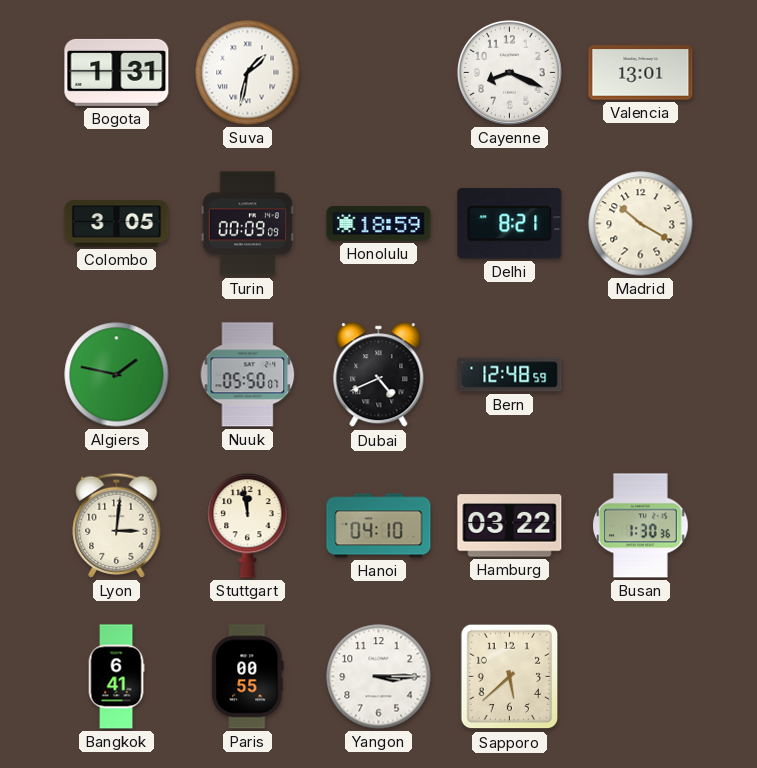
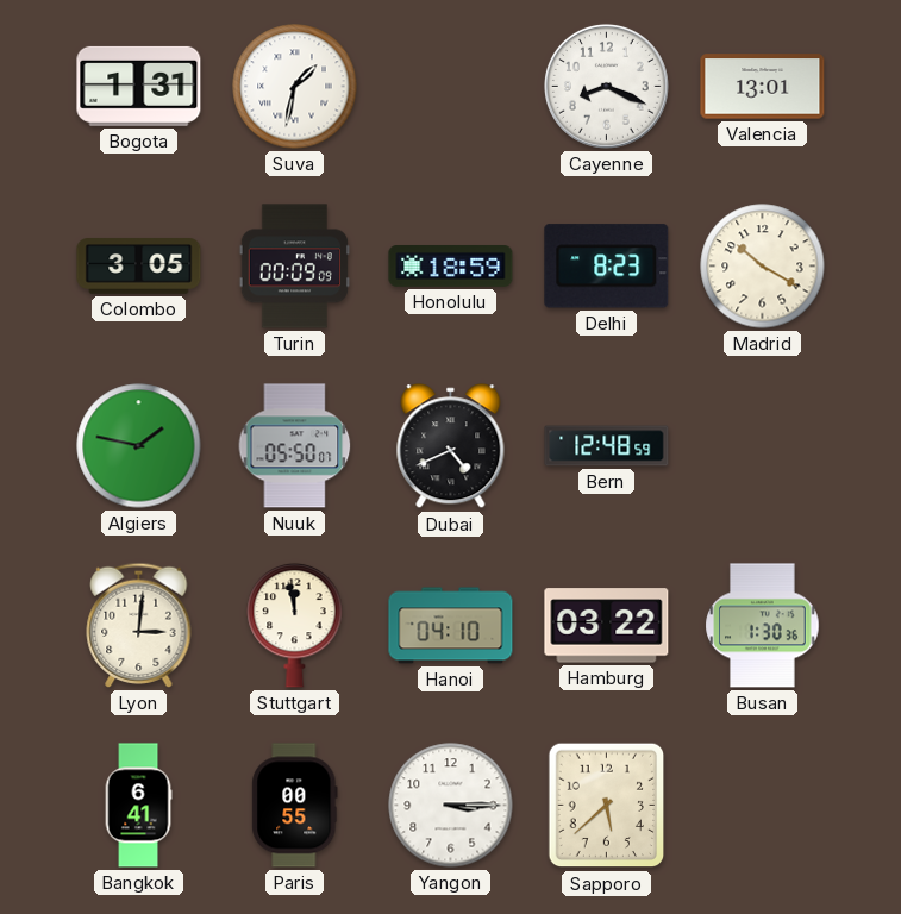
Delhi: 8:21 -> 8:23
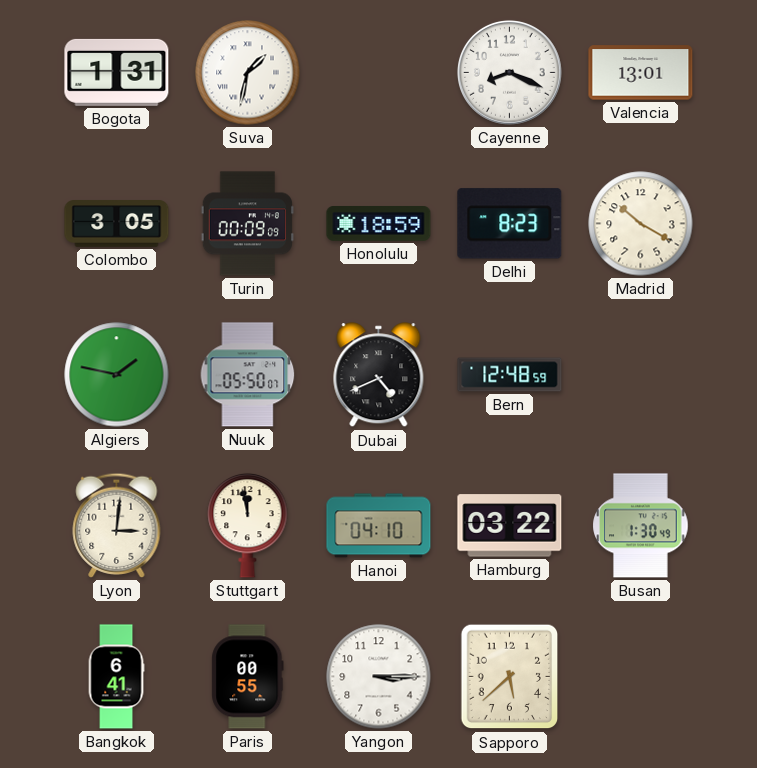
Busan: 1:30:36 -> 1:30:49
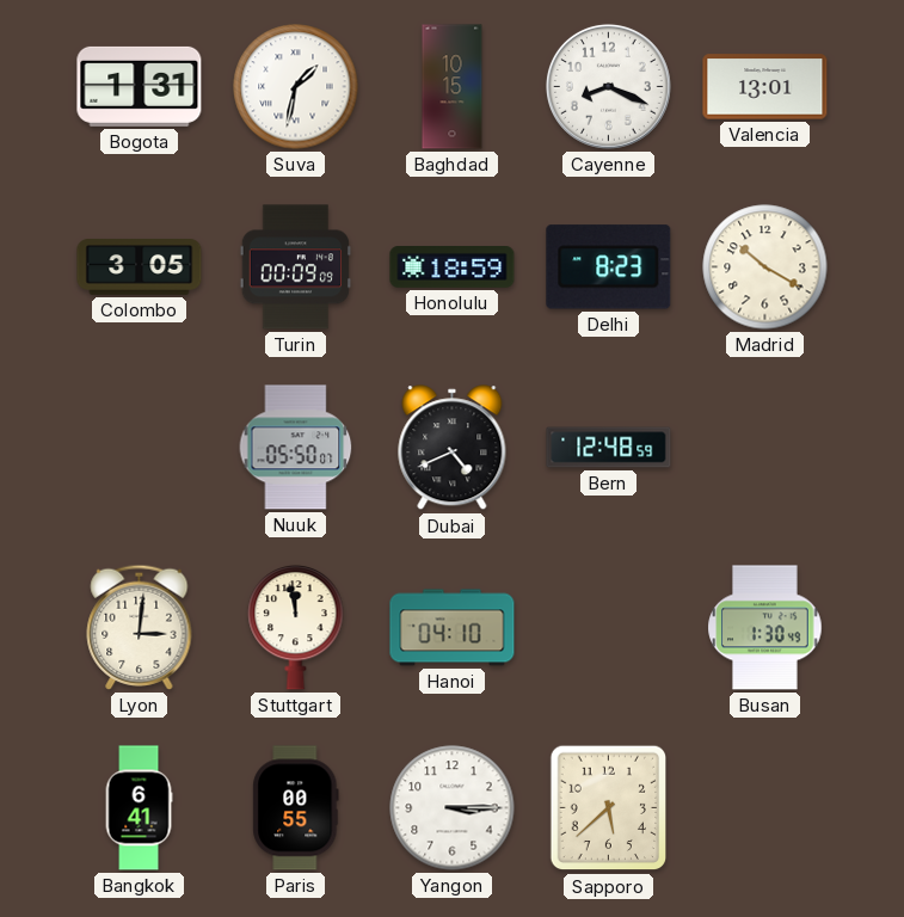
Baghdad: none -> 10:15
Algiers: 1:47 -> none
Hamburg: 03:22 -> none
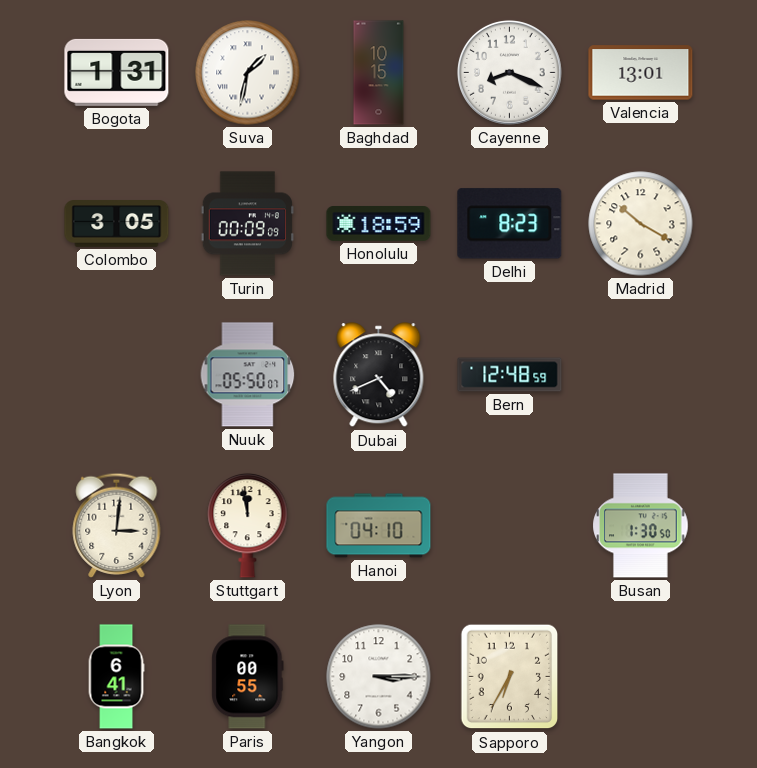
Busan: 1:30:49 -> 1:30:50
Sapporo: 5:38 -> 6:35
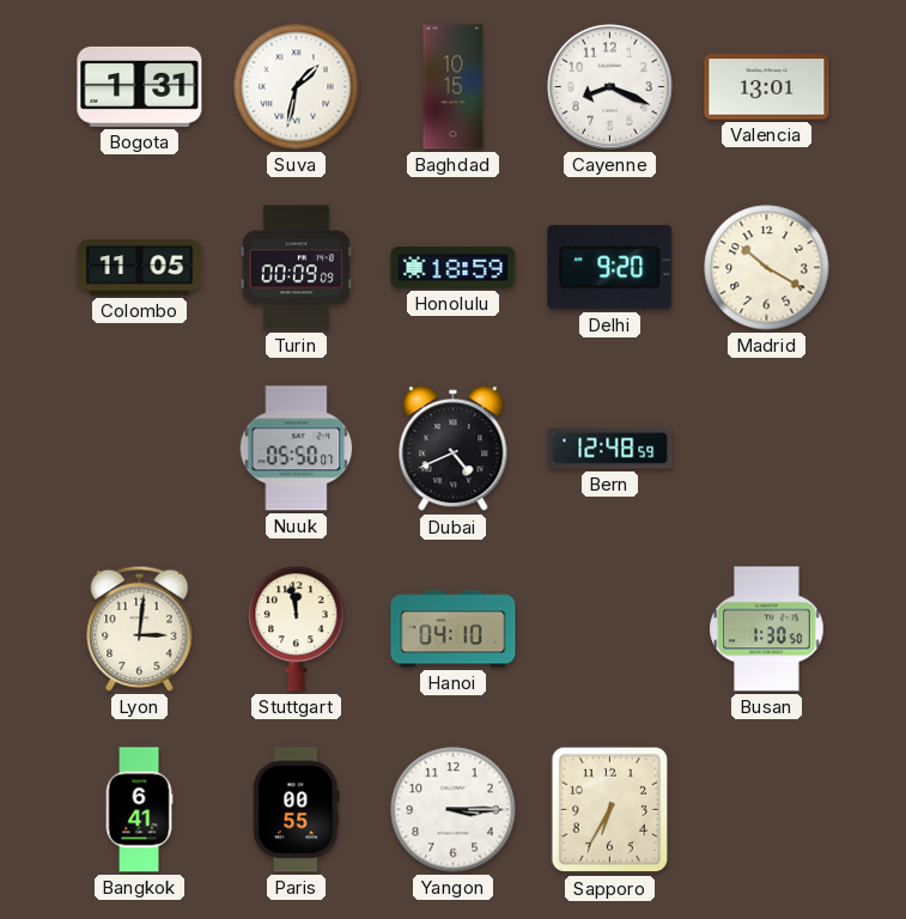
Colombo: 3:05 -> 11:05
Delhi: 8:23 -> 9:20
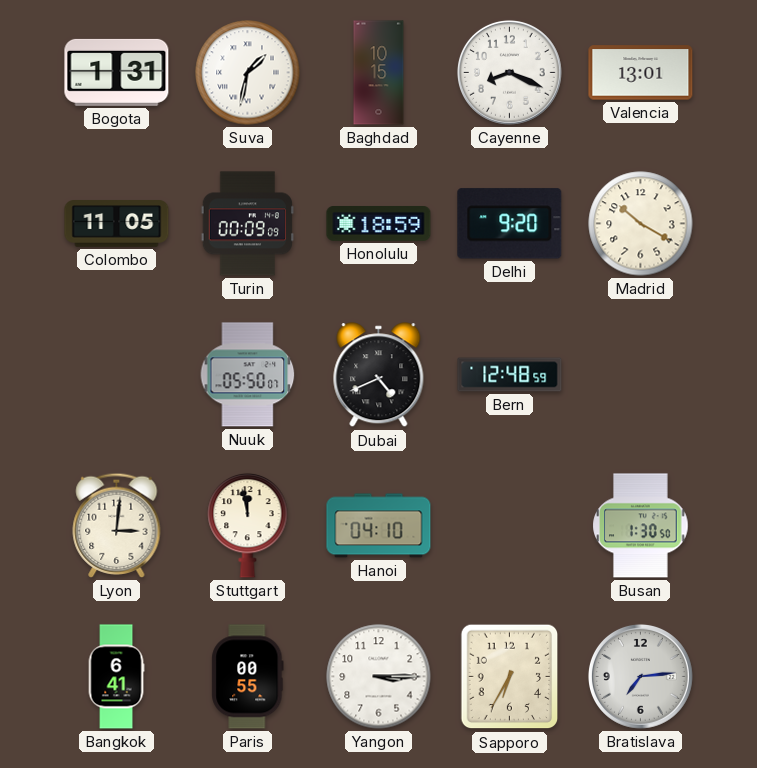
Bratislava: none -> 7:14
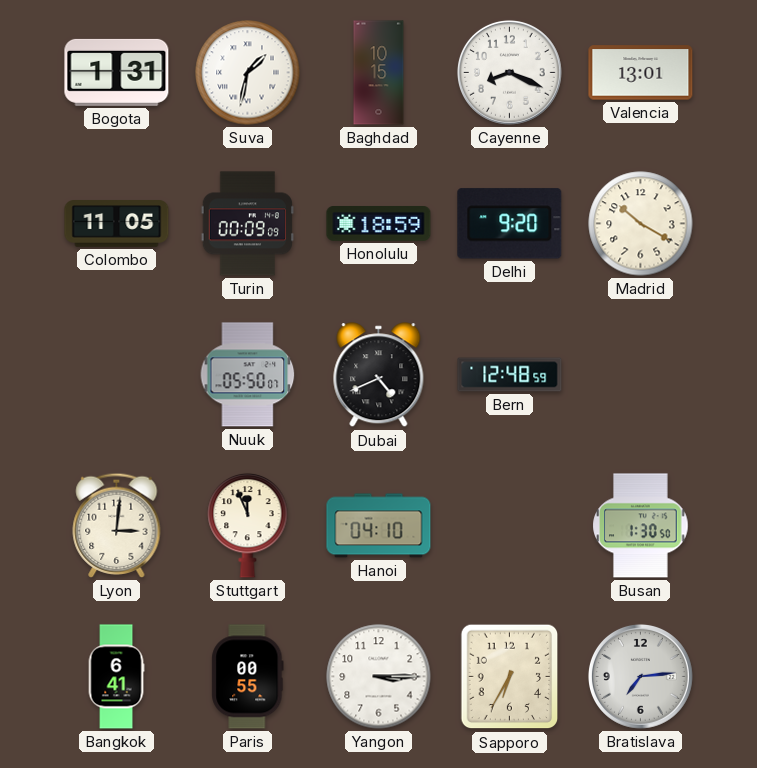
Stuttgart: 11:58 -> 11:56
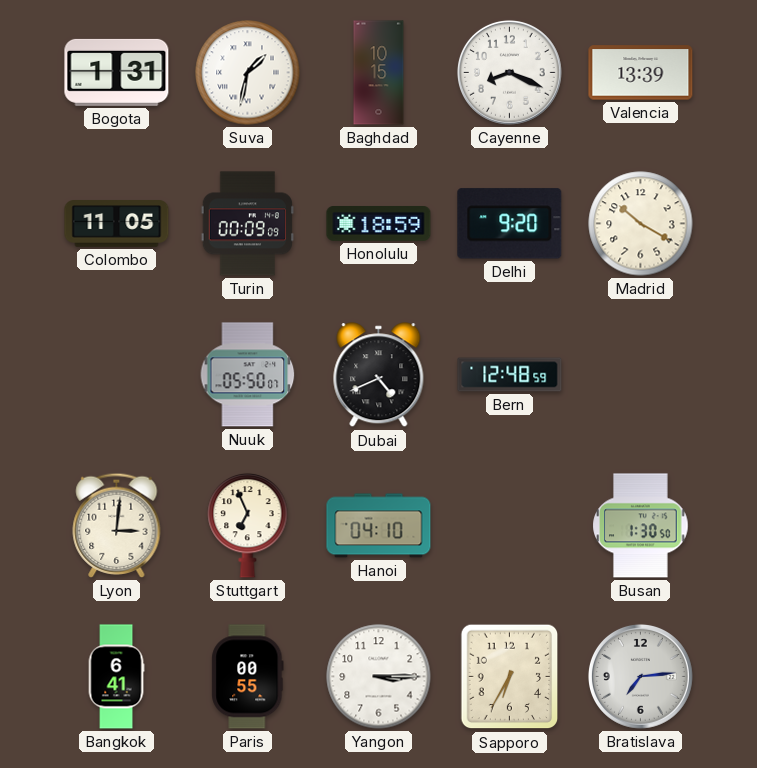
Valencia: 13:01 -> 13:39
Stuttgart: 11:56 -> 6:56
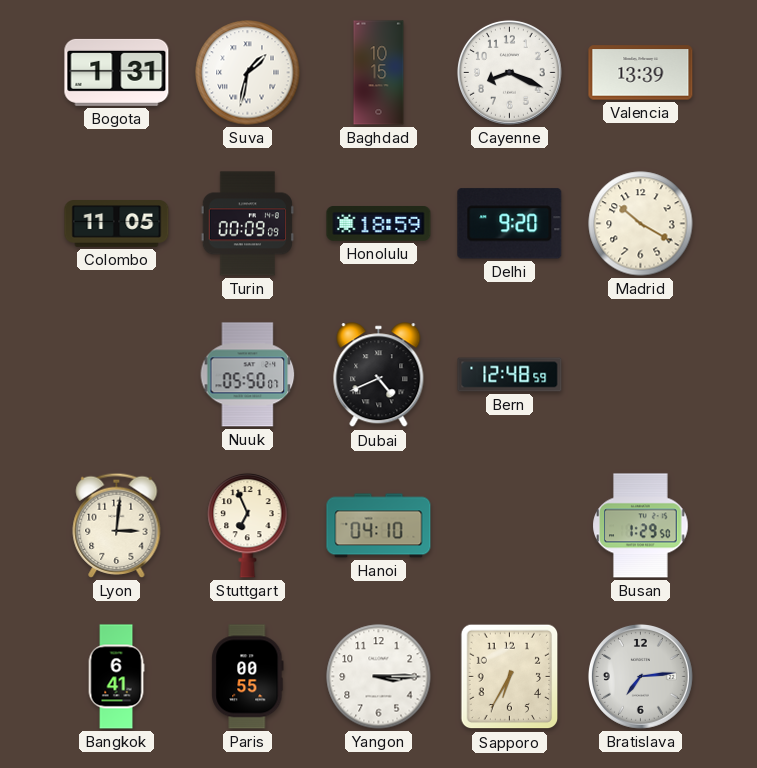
Busan: 1:30 -> 1:29
